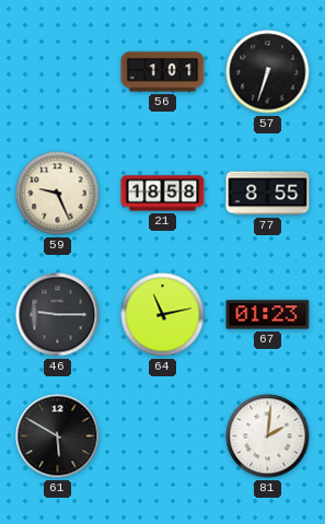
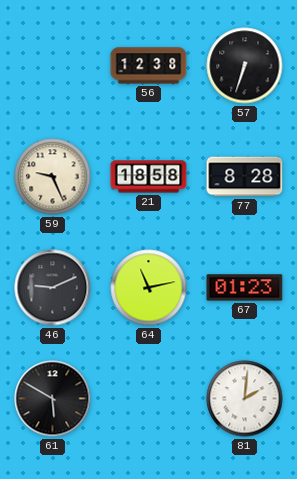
56: 1:01 -> 12:38
77: 8:55 -> 8:28
46: 9:15 -> 9:11
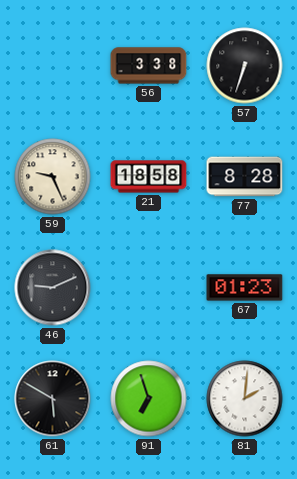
56: 12:38 -> 3:38
64: 11:13 -> none
91: none -> 6:57
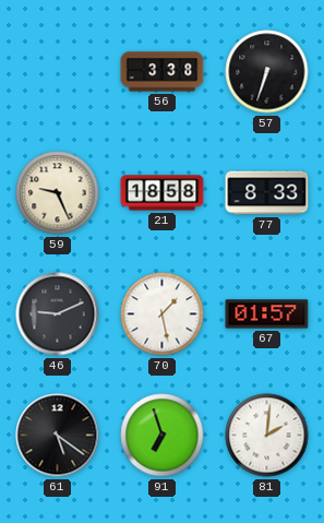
77: 8:28 -> 8:33
70: none -> 1:28
67: 01:23 -> 01:57
61: 5:50 -> 5:21
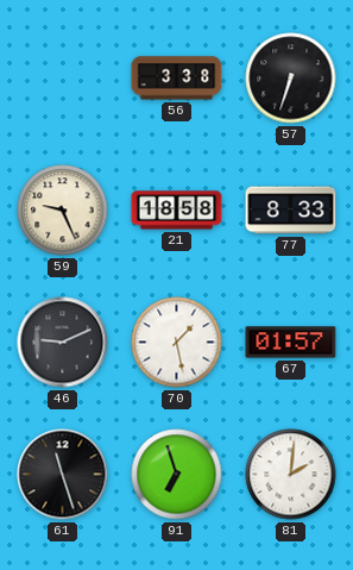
61: 5:21 -> 11:27
